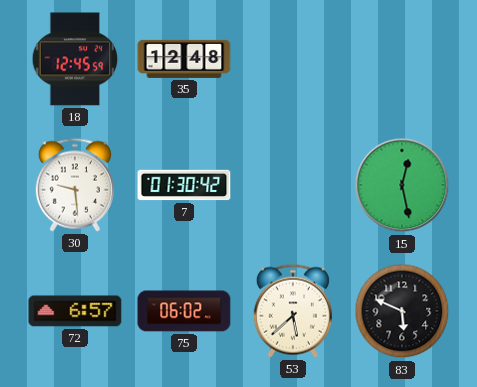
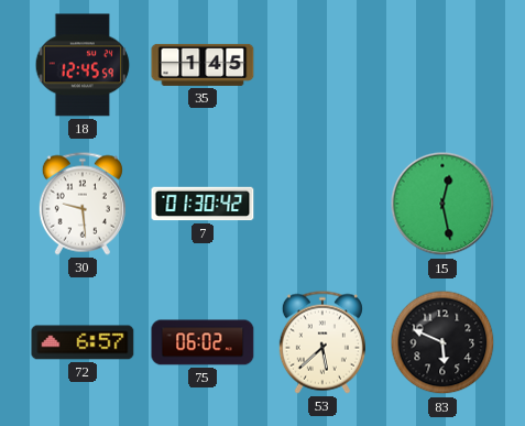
35: 12:48 -> 1:45
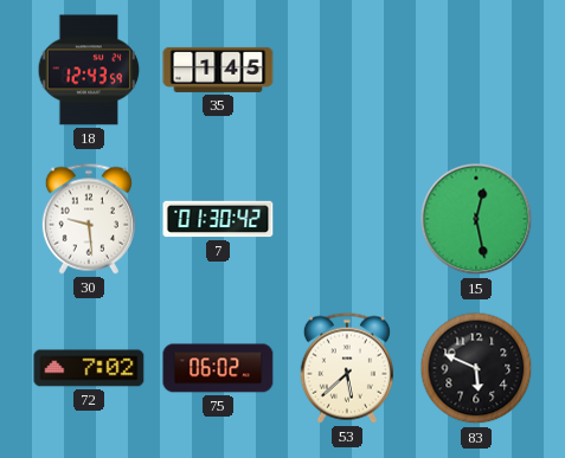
18: 12:45 -> 12:43
72: 6:57 -> 7:02
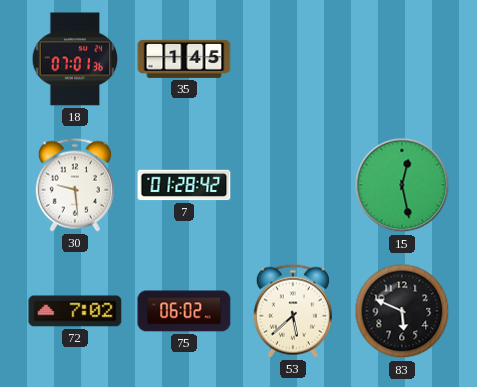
18: 12:43 -> 07:01
7: 01:30 -> 01:28
